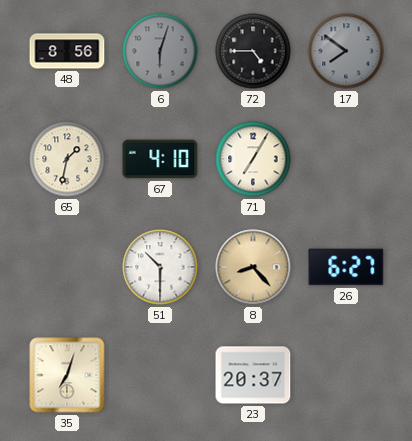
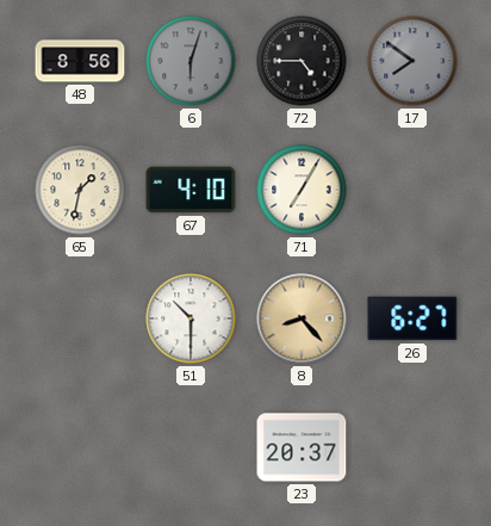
35: 7:03 -> none
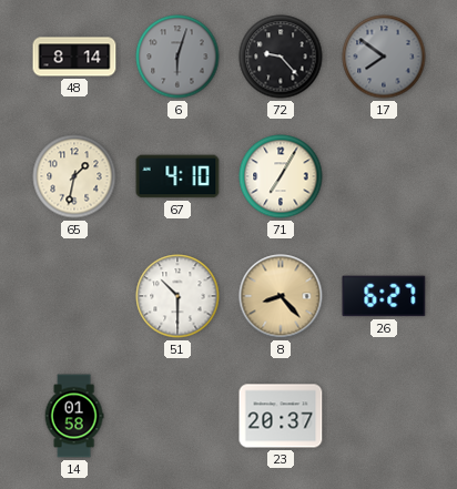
48: 8:56 -> 8:14
72: 4:45 -> 9:23
14: none -> 01:58
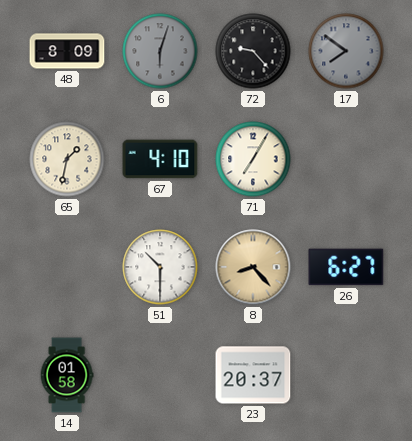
48: 8:14 -> 8:09
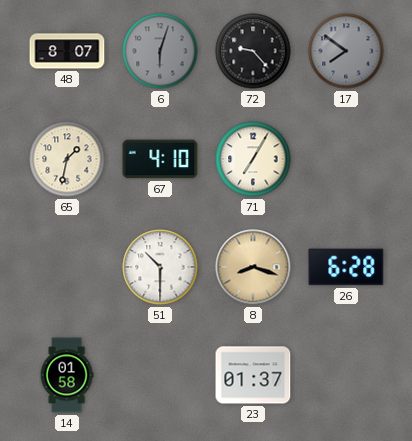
48: 8:09 -> 8:07
8: 8:23 -> 8:18
26: 6:27 -> 6:28
23: 20:37 -> 01:37
